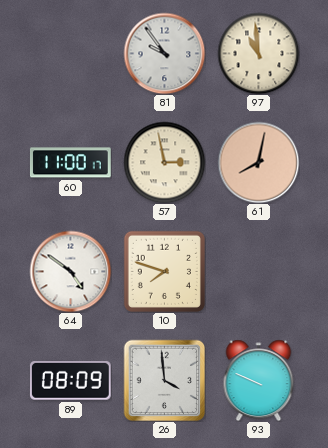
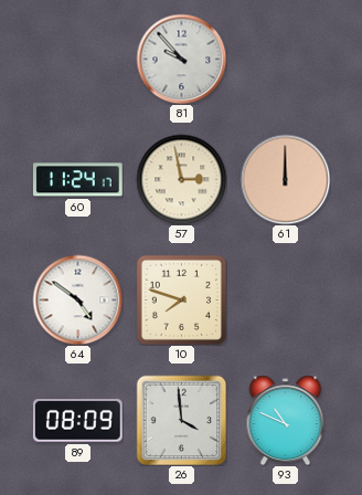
81: 9:54 -> 9:53
97: 10:59 -> none
60: 11:00 -> 11:24
61: 8:02 -> 12:00
93: 9:49 -> 10:49
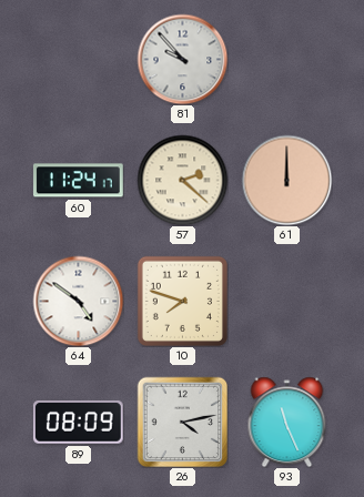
57: 2:58 -> 2:22
26: 3:59 -> 4:13
93: 10:49 -> 11:26
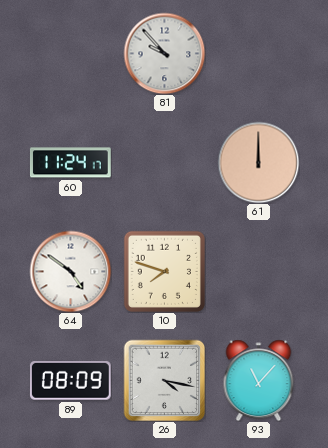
57: 2:22 -> none
26: 4:13 -> 4:17
93: 11:26 -> 11:07
